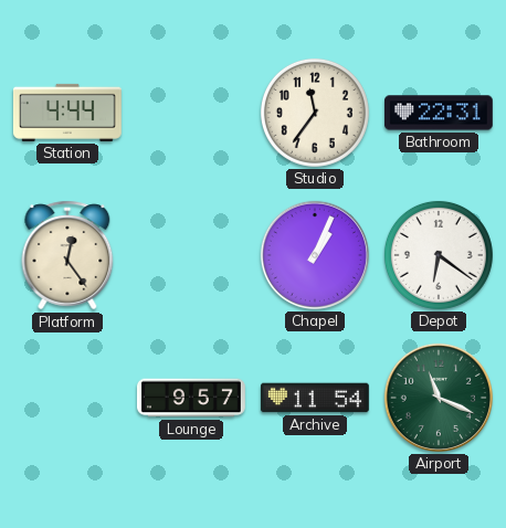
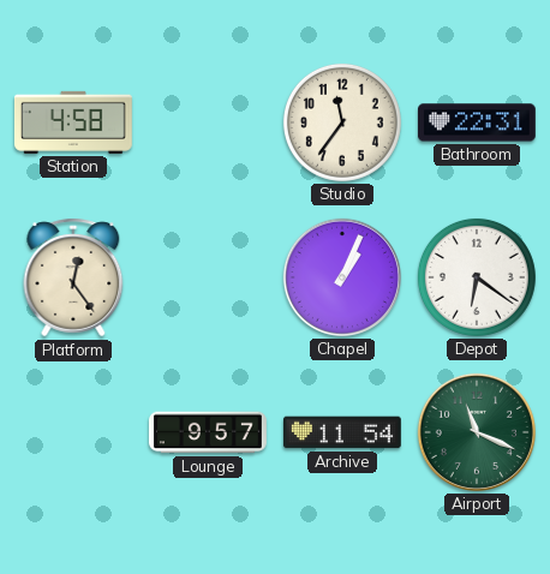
Station: 4:44 -> 4:58
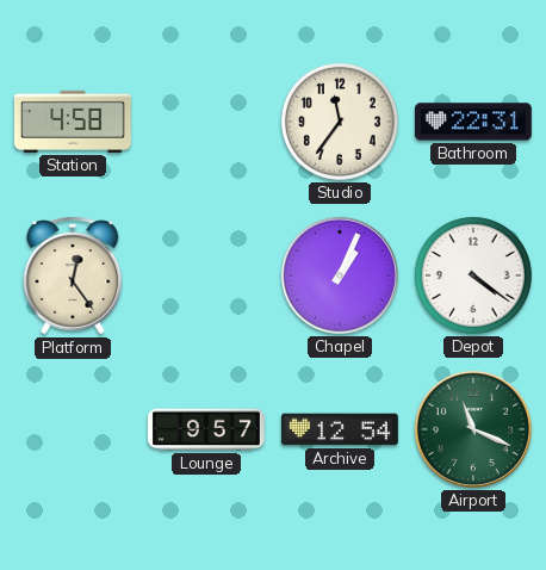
Depot: 6:21 -> 4:21
Archive: 11:54 -> 12:54
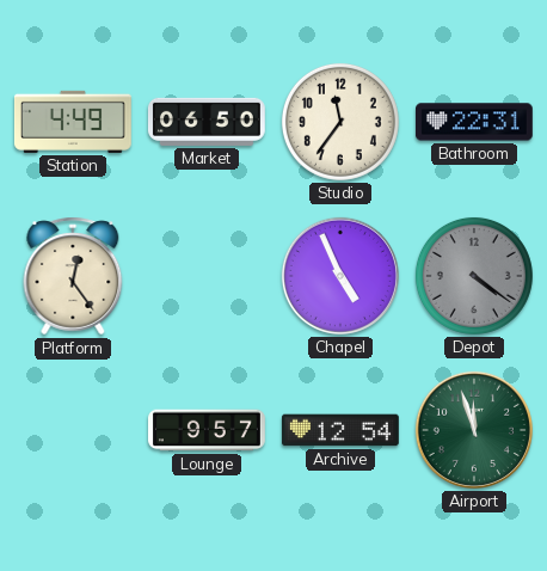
Station: 4:58 -> 4:49
Market: none -> 06:50
Chapel: 1:04 -> 4:56
Depot dial: white -> grey
Airport: 11:19 -> 11:57
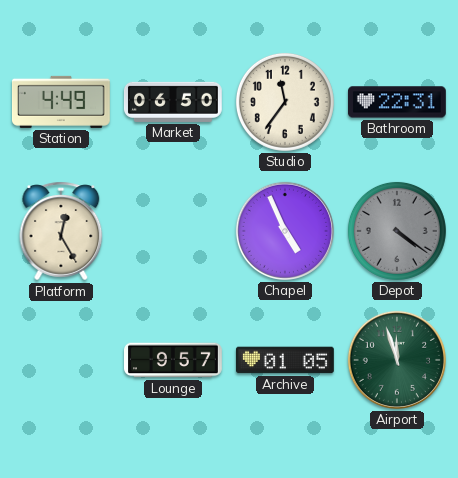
Platform: 12:24 -> 12:25
Archive: 12:54 -> 01:05
